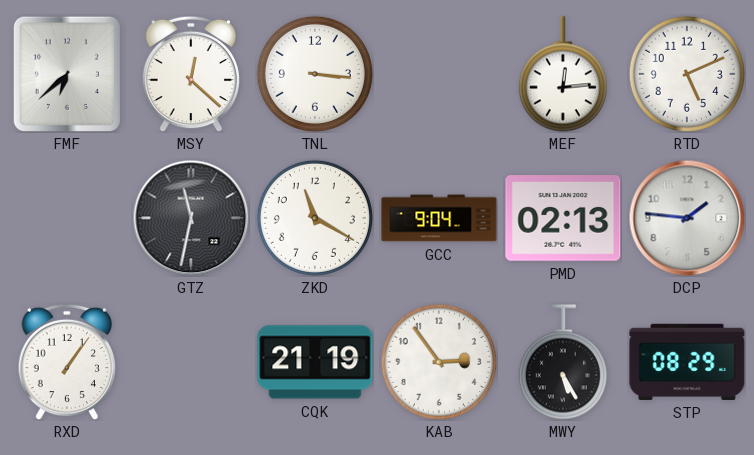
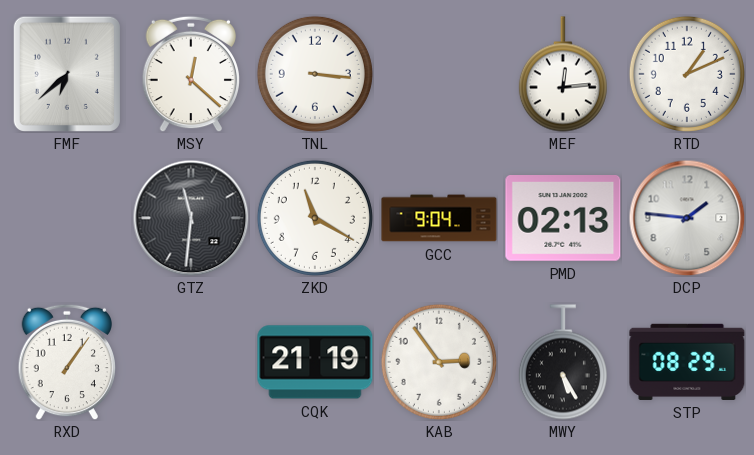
RTD: 5:11 -> 1:11
GTZ: 11:32 -> 11:31
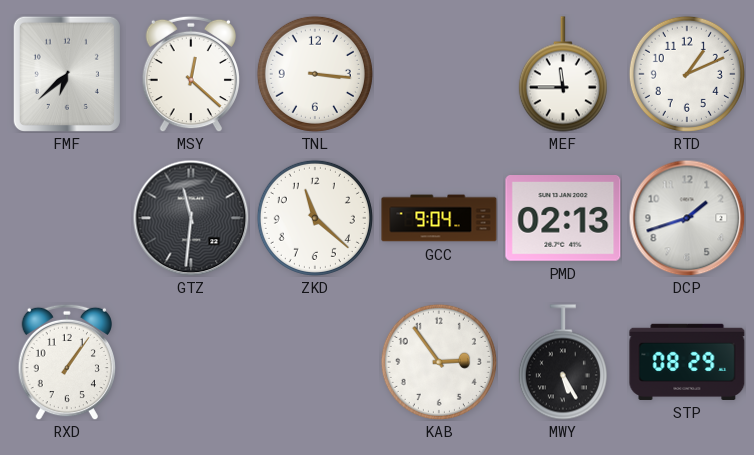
MEF: 12:14 -> 11:45
ZKD: 11:20 -> 11:22
DCP: 1:46 -> 1:42
CQK: 21:19 -> none
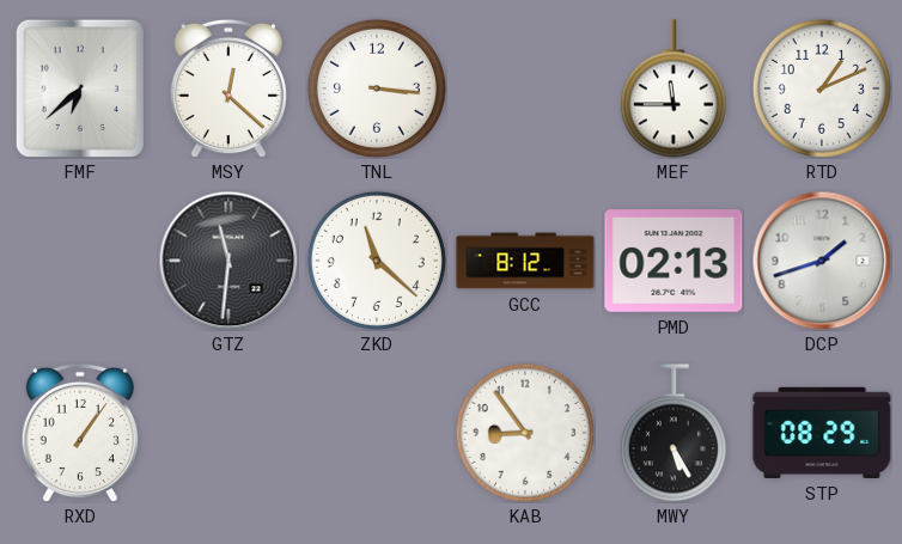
GCC: 9:04 -> 8:12
KAB: 2:54 -> 8:54
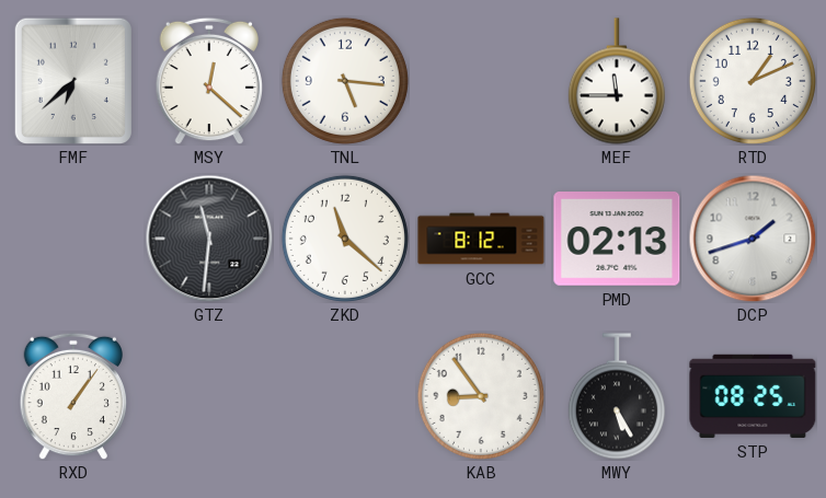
TNL: 3:16 -> 5:16
STP: 08:29 -> 08:25
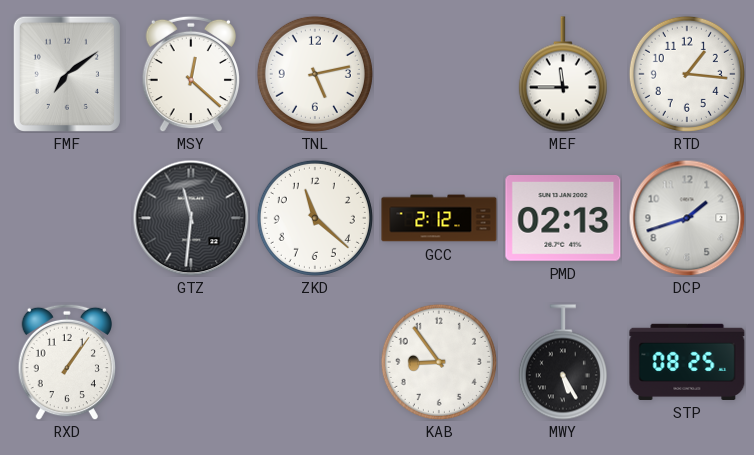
FMF: 6:38 -> 7:09
TNL: 5:16 -> 5:13
RTD: 1:11 -> 1:16
GCC: 8:12 -> 2:12
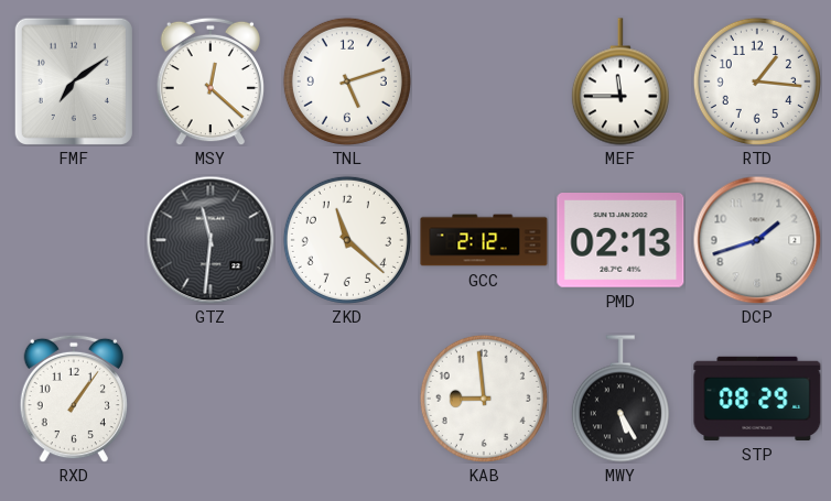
TNL: 5:13 -> 5:12
KAB: 8:54 -> 8:59
STP: 08:25 -> 08:29
